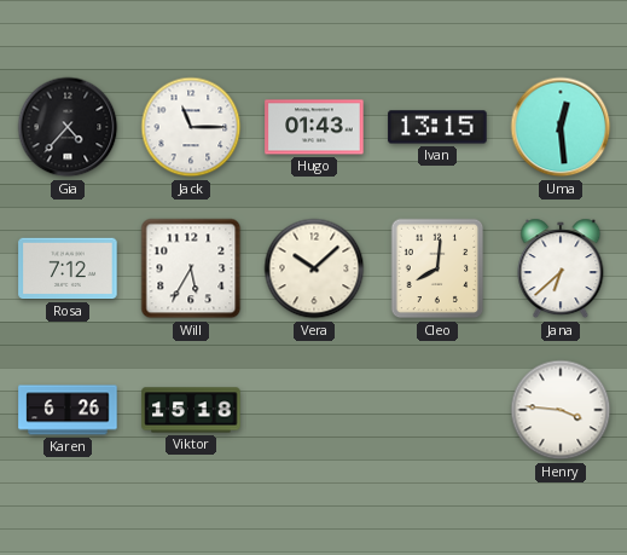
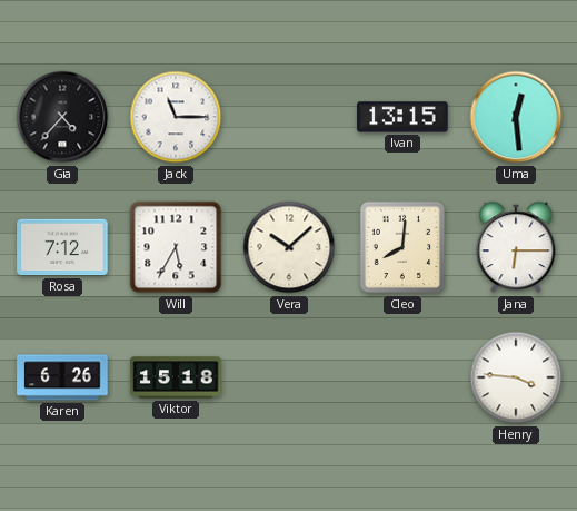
Hugo: 01:43 -> none
Jana: 6:38 -> 6:15
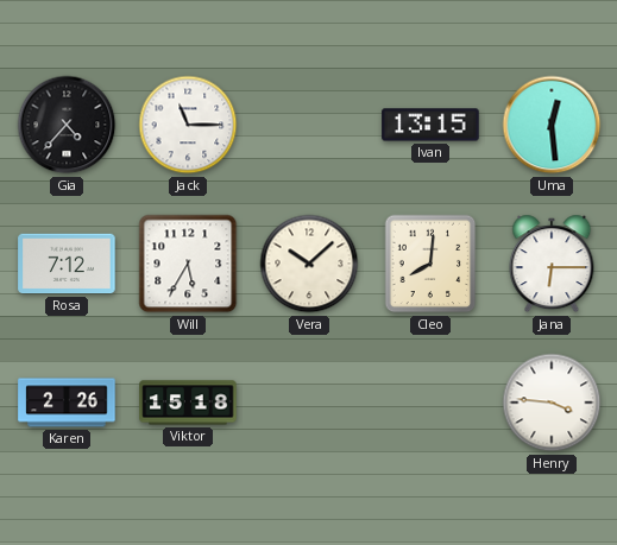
Karen: 6:26 -> 2:26
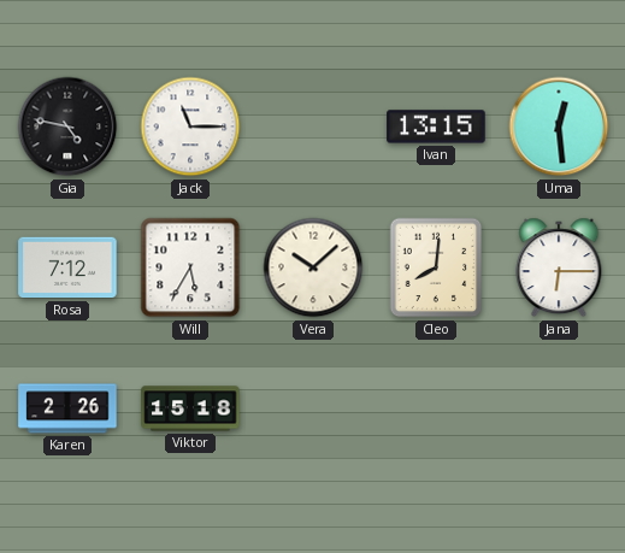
Gia: 4:37 -> 4:47
Henry: 3:46 -> none
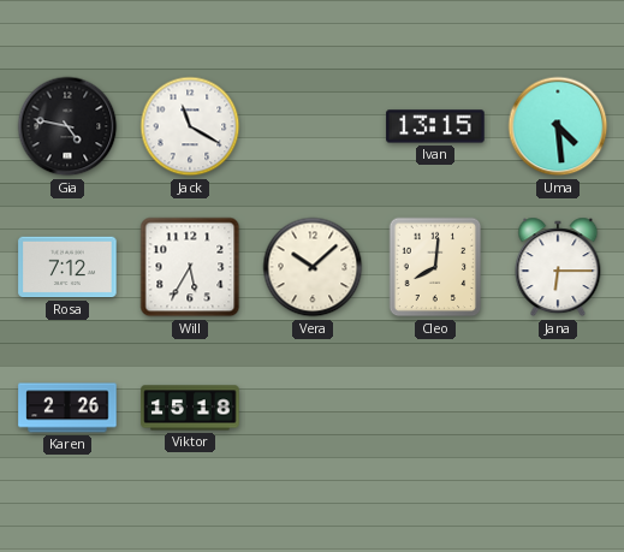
Jack: 11:15 -> 11:20
Uma: 12:29 -> 4:29
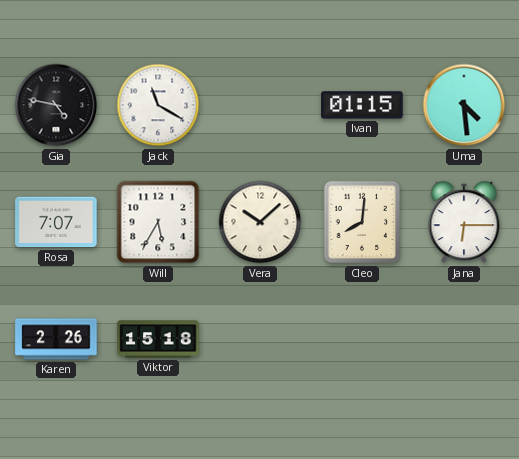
Ivan: 13:15 -> 01:15
Rosa: 7:12 -> 7:07
